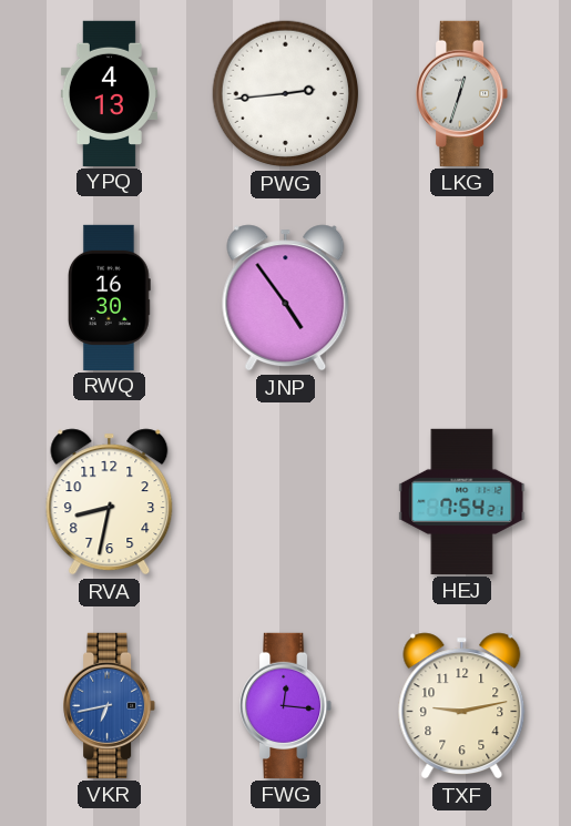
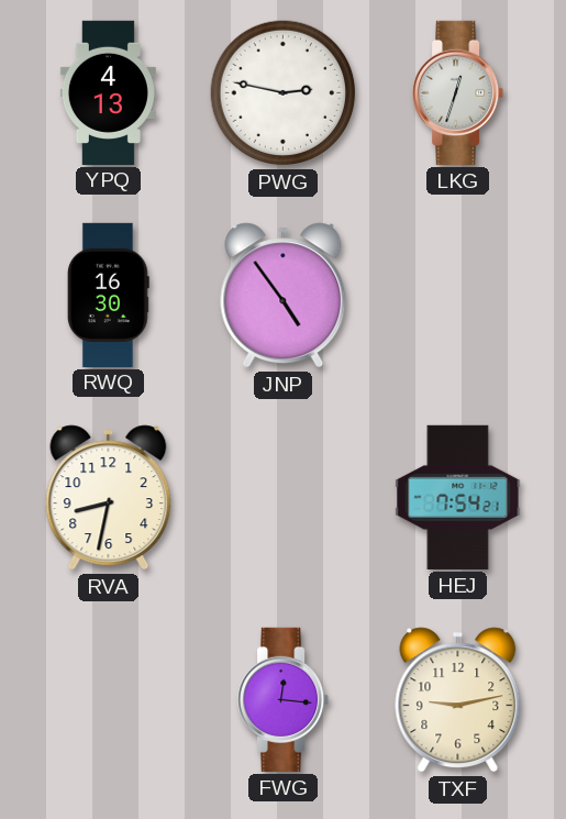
PWG: 2:44 -> 2:47
VKR: 6:43 -> none
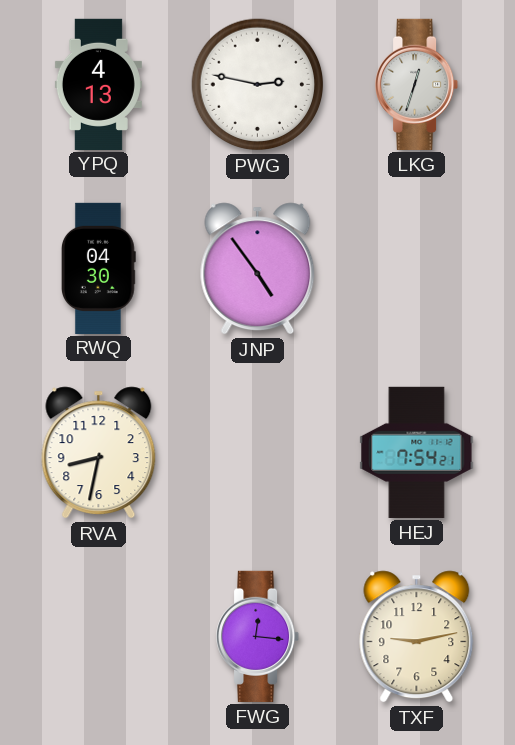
RWQ: 16:30 -> 04:30
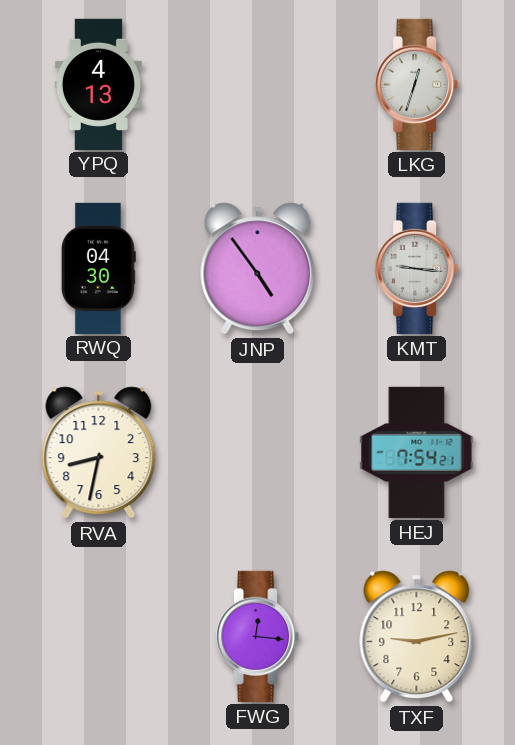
PWG: 2:47 -> none
KMT: none -> 9:16
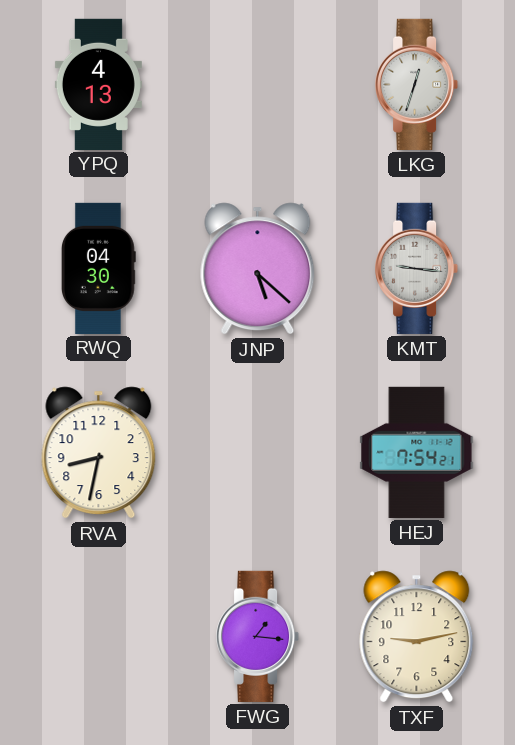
JNP: 4:54 -> 5:22
FWG: 12:16 -> 1:16
